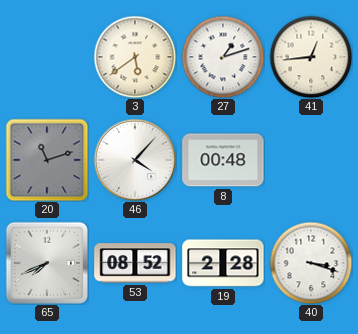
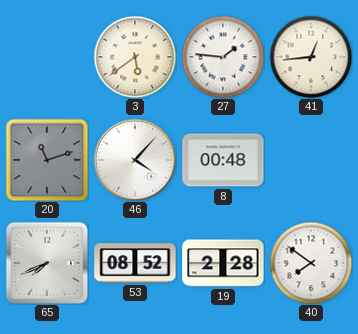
27: 1:12 -> 1:46
40: 3:18 -> 7:51
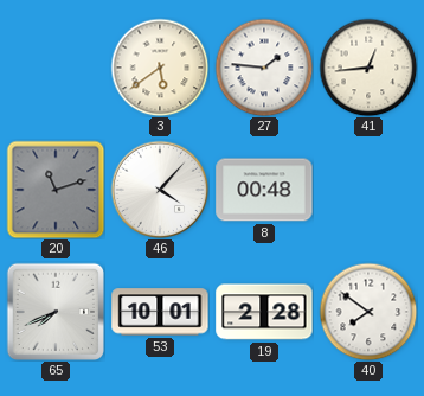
53: 08:52 -> 10:01
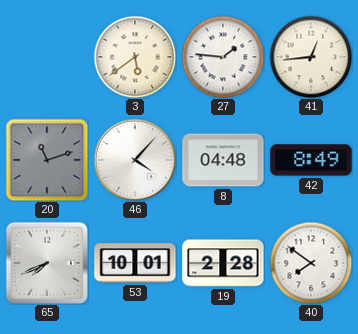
8: 00:48 -> 04:48
42: none -> 8:49
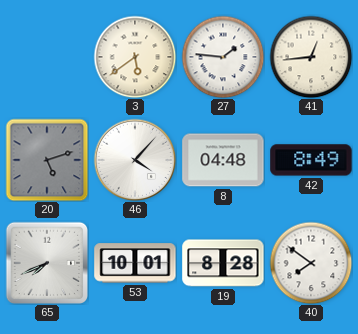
20: 11:12 -> 5:12
19: 2:28 -> 8:28
